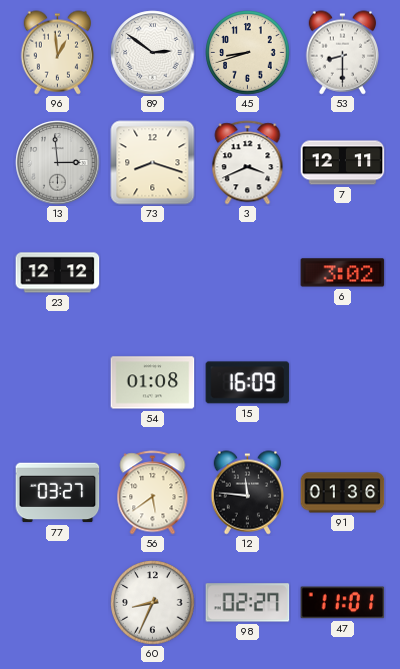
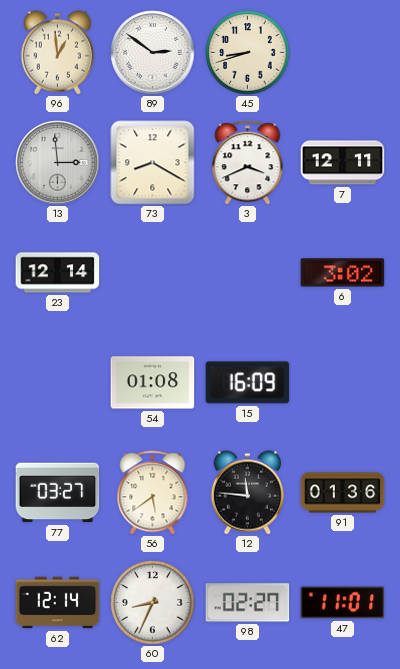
53: 8:30 -> none
73: 8:18 -> 8:20
23: 12:12 -> 12:14
62: none -> 12:14
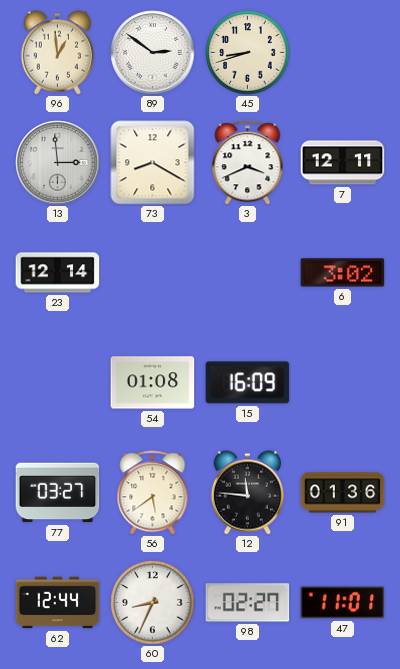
62: 12:14 -> 12:44
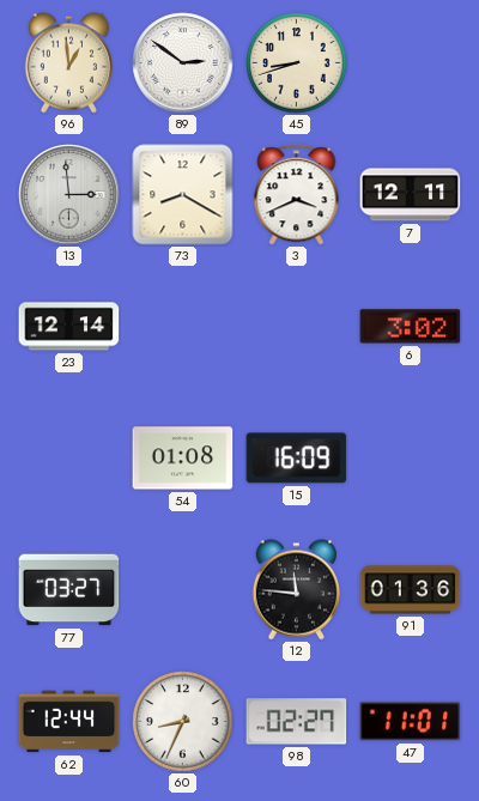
56: 5:39 -> none
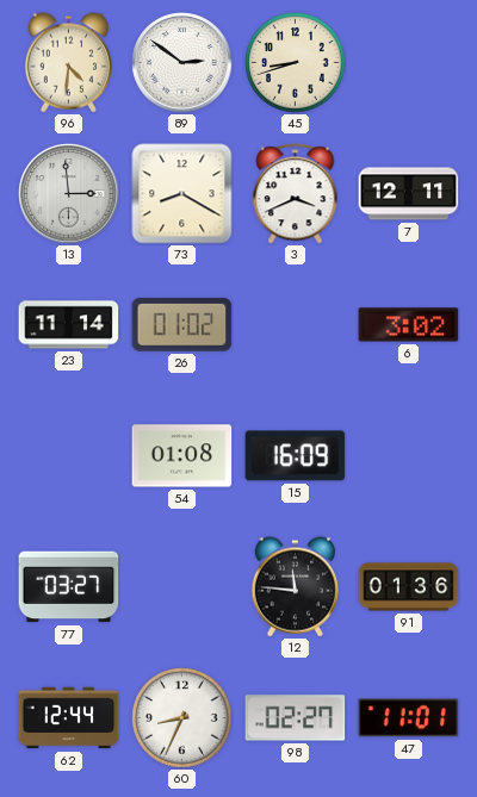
96: 12:59 -> 4:31
23: 12:14 -> 11:14
26: none -> 01:02
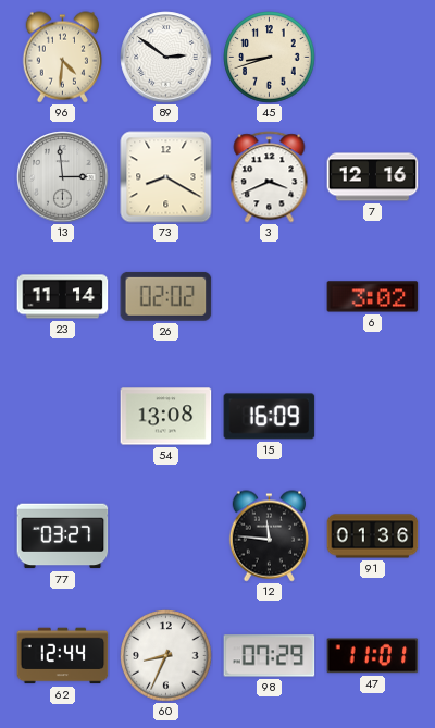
7: 12:11 -> 12:16
26: 01:02 -> 02:02
54: 01:08 -> 13:08
98: 02:27 -> 07:29
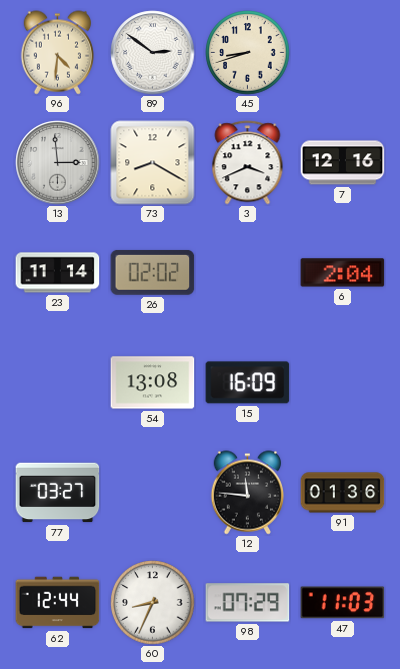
6: 3:02 -> 2:04
47: 11:01 -> 11:03
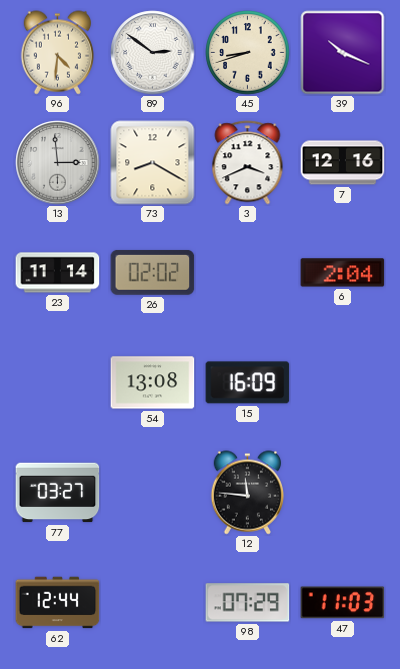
39: none -> 10:19
91: 01:36 -> none
60: 8:34 -> none
